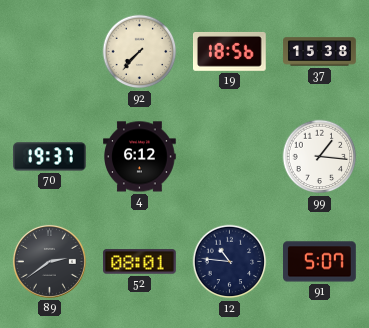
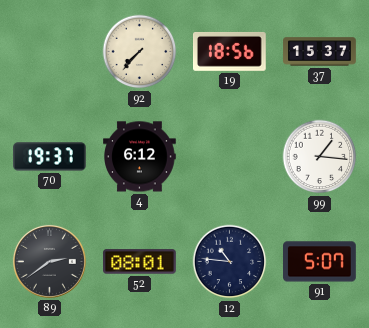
37: 15:38 -> 15:37
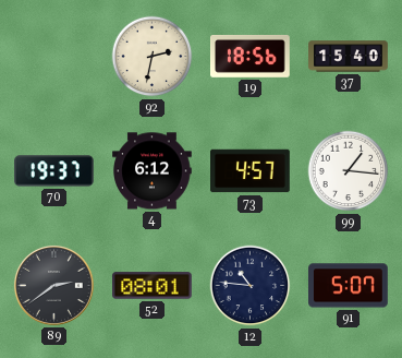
92: 7:37 -> 2:32
37: 15:37 -> 15:40
73: none -> 4:57
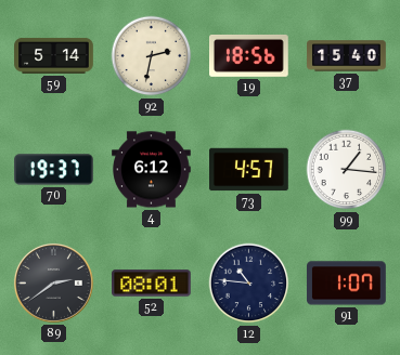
59: none -> 5:14
91: 5:07 -> 1:07
